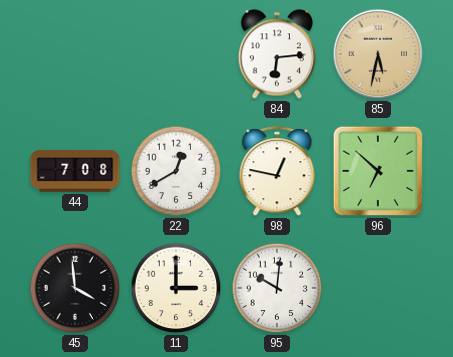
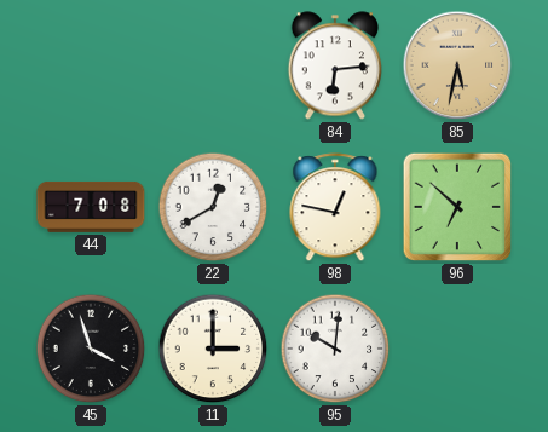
45: 3:59 -> 3:57
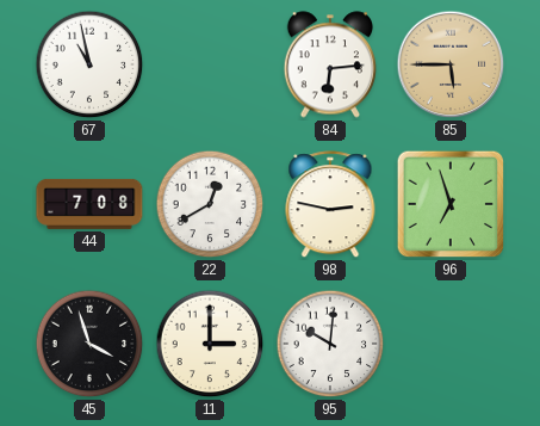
67: none -> 10:58
85: 5:32 -> 5:45
98: 12:47 -> 2:47
96: 6:52 -> 6:57
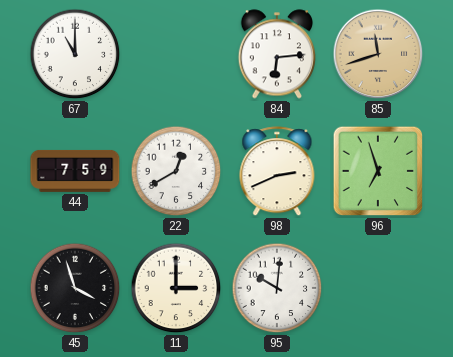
67: 10:58 -> 11:00
85: 5:45 -> 11:42
44: 7:08 -> 7:59
98: 2:47 -> 2:41
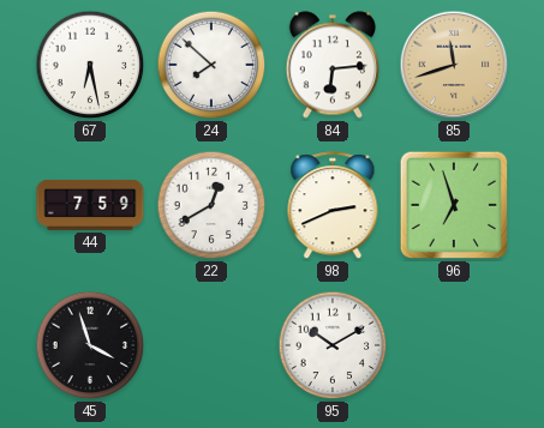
67: 11:00 -> 6:28
24: none -> 7:52
11: 3:00 -> none
95: 10:01 -> 10:10
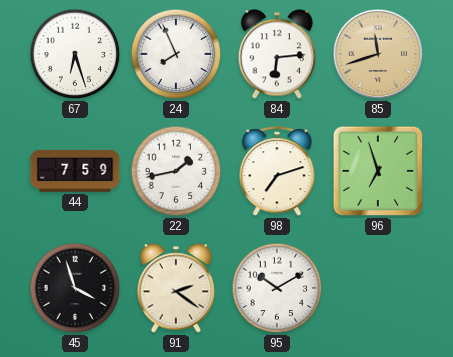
67: 6:28 -> 6:27
24: 7:52 -> 7:56
22: 12:40 -> 1:43
98: 2:41 -> 7:12
91: none -> 2:21
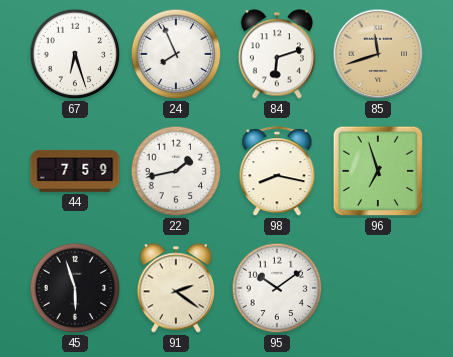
84: 6:14 -> 6:12
98: 7:12 -> 8:17
45: 3:57 -> 5:57
95: 10:10 -> 10:09
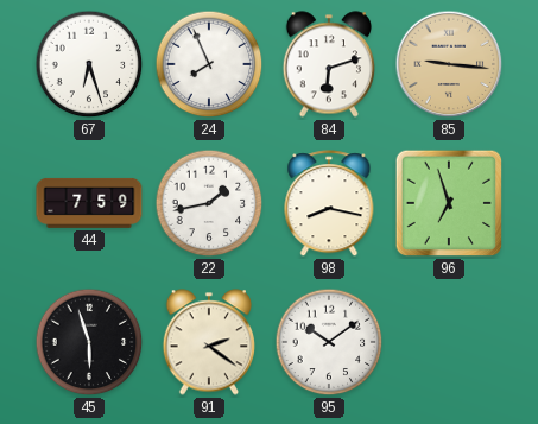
85: 11:42 -> 9:16
